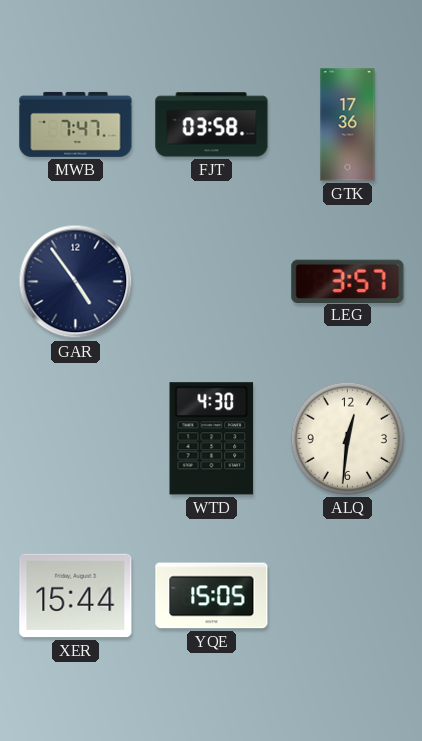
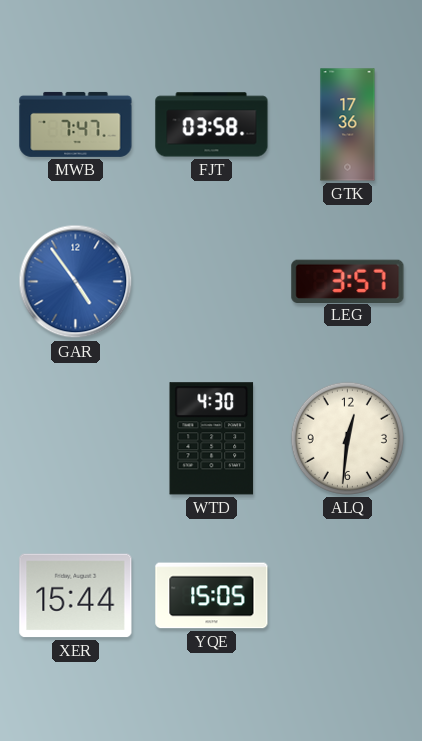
GAR dial: navy -> blue
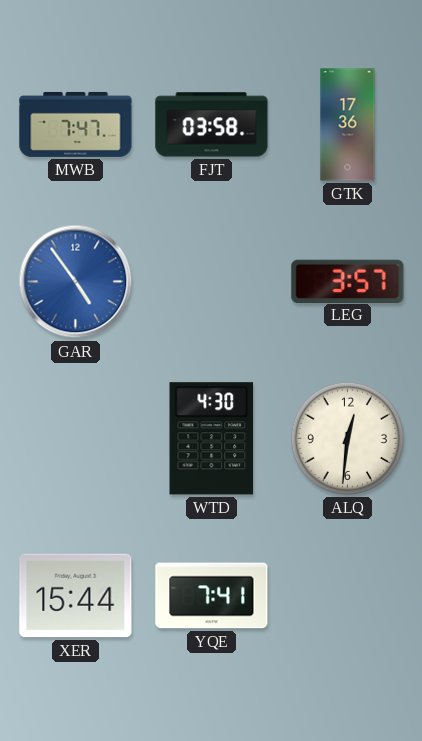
YQE: 15:05 -> 7:41
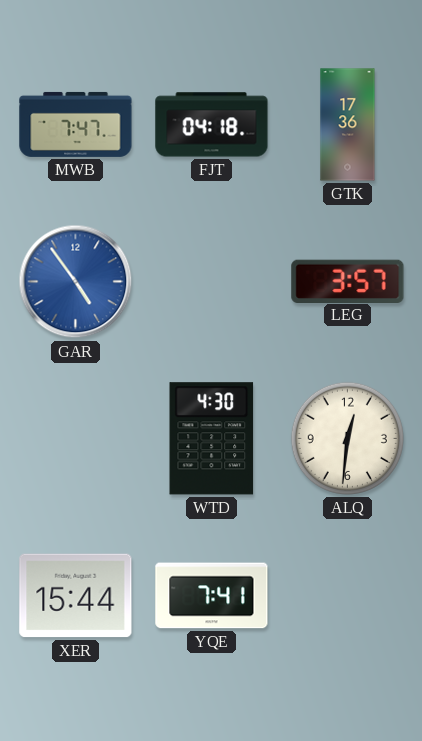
FJT: 03:58 -> 04:18
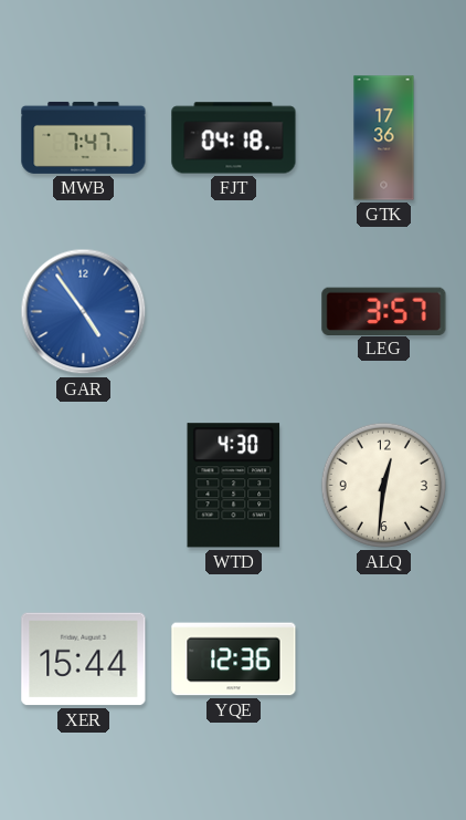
YQE: 7:41 -> 12:36
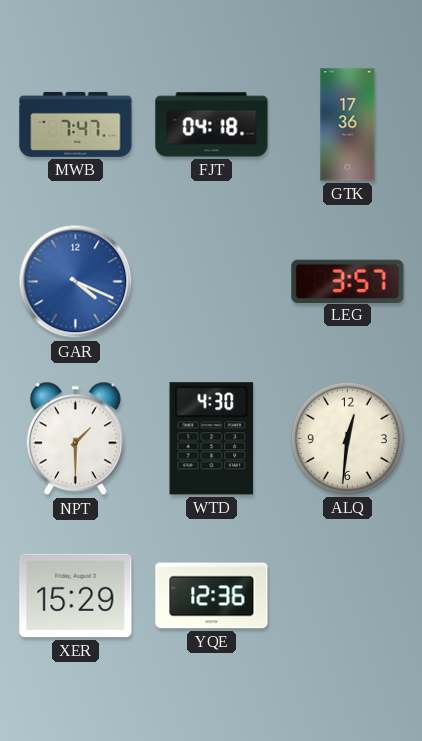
GAR: 4:54 -> 4:19
NPT: none -> 1:30
XER: 15:44 -> 15:29
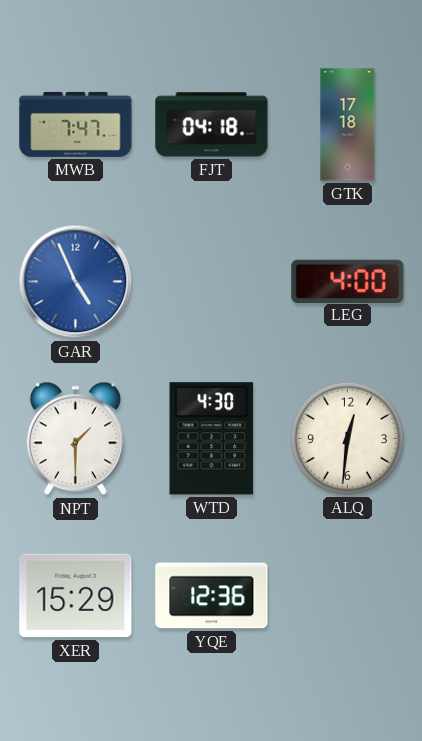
GTK: 17:36 -> 17:18
GAR: 4:19 -> 4:56
LEG: 3:57 -> 4:00
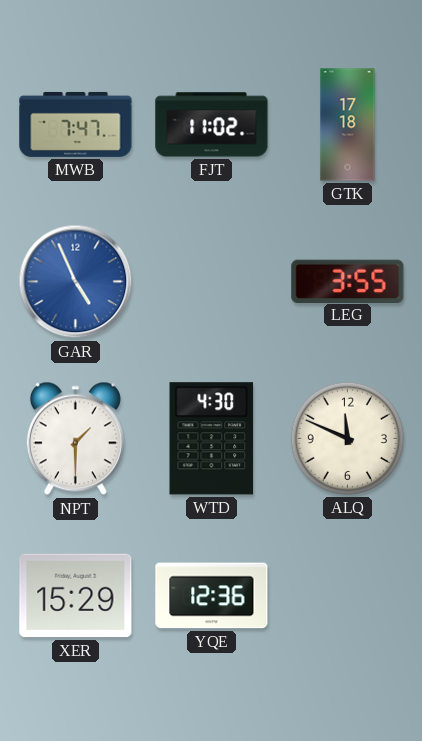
FJT: 04:18 -> 11:02
LEG: 4:00 -> 3:55
ALQ: 12:31 -> 11:49
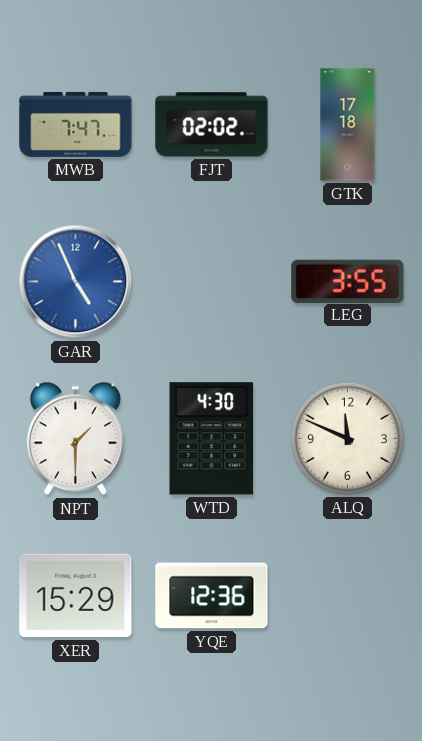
FJT: 11:02 -> 02:02
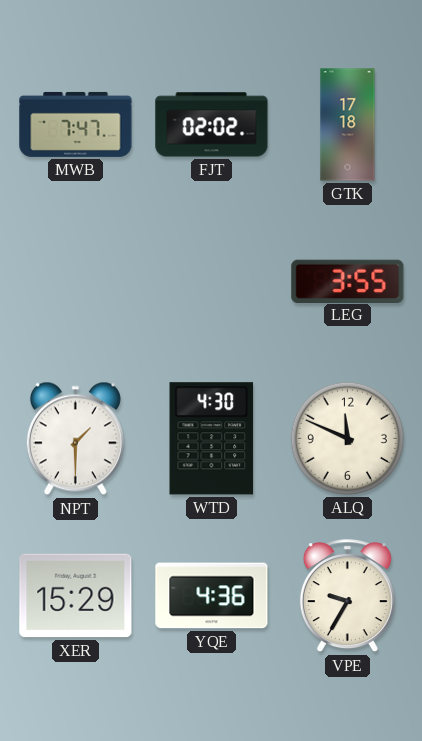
GAR: 4:56 -> none
YQE: 12:36 -> 4:36
VPE: none -> 9:35
